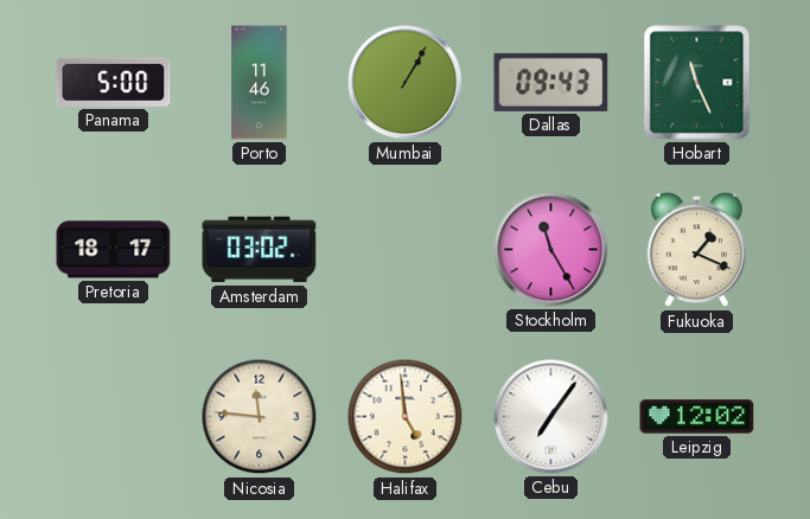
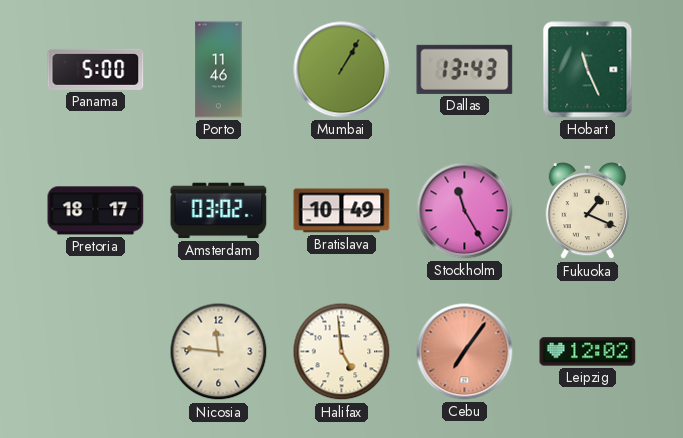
Dallas: 09:43 -> 13:43
Bratislava: none -> 10:49
Cebu dial: white -> salmon
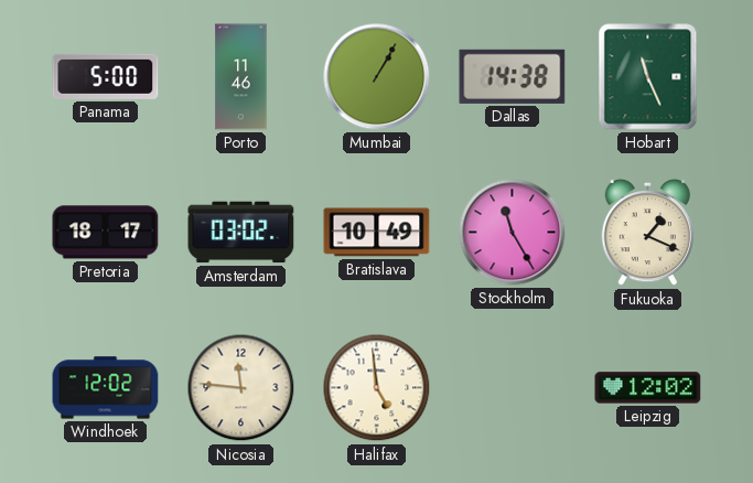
Dallas: 13:43 -> 14:38
Windhoek: none -> 12:02
Cebu: 7:06 -> none
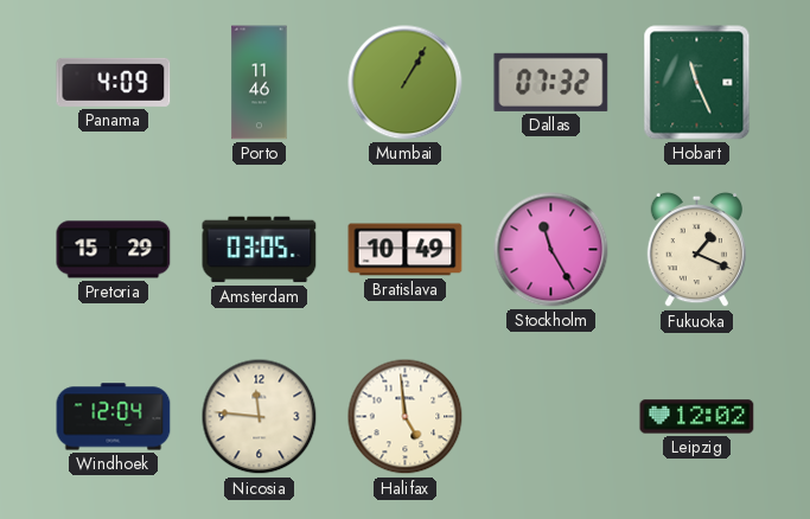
Panama: 5:00 -> 4:09
Dallas: 14:38 -> 07:32
Pretoria: 18:17 -> 15:29
Amsterdam: 03:02 -> 03:05
Windhoek: 12:02 -> 12:04
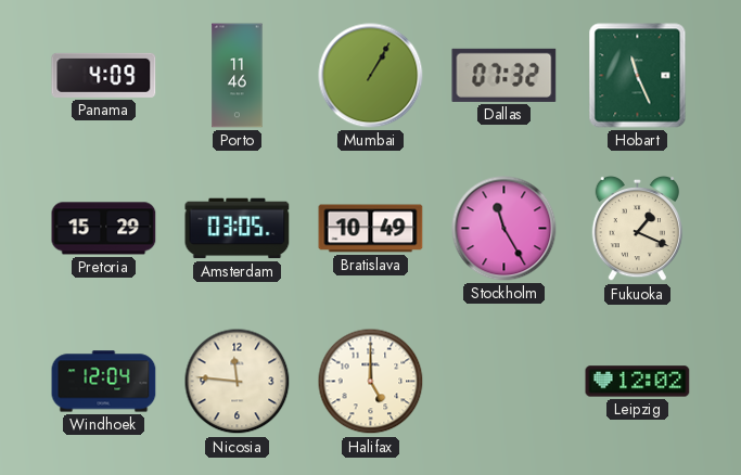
Halifax: 4:59 -> 5:00
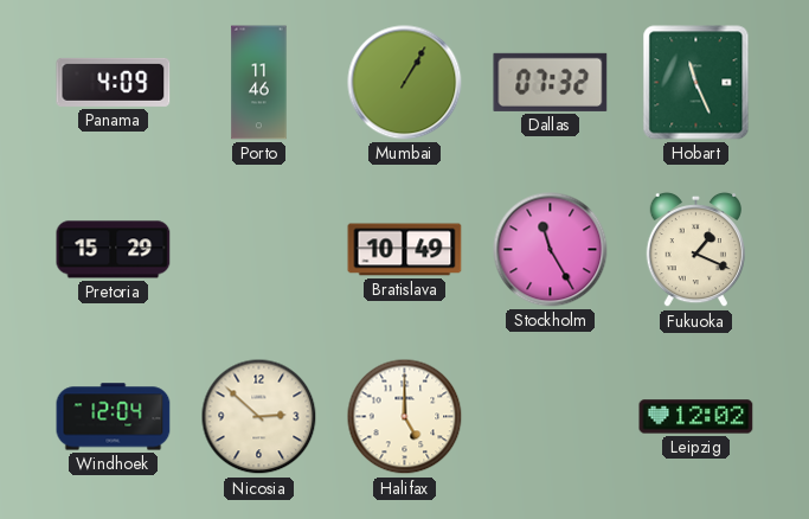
Amsterdam: 03:05 -> none
Nicosia: 11:46 -> 2:52
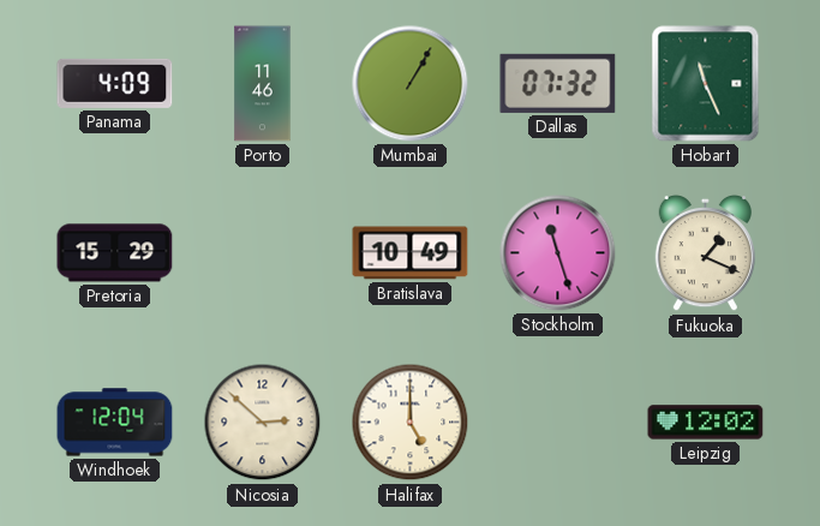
Stockholm: 11:25 -> 11:27
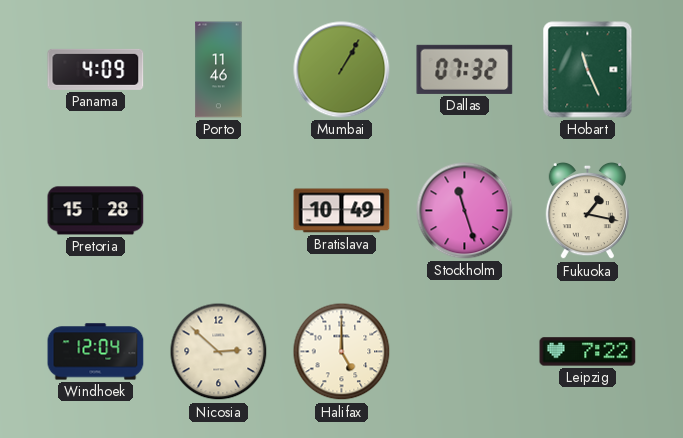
Pretoria: 15:29 -> 15:28
Fukuoka: 1:19 -> 1:17
Leipzig: 12:02 -> 7:22
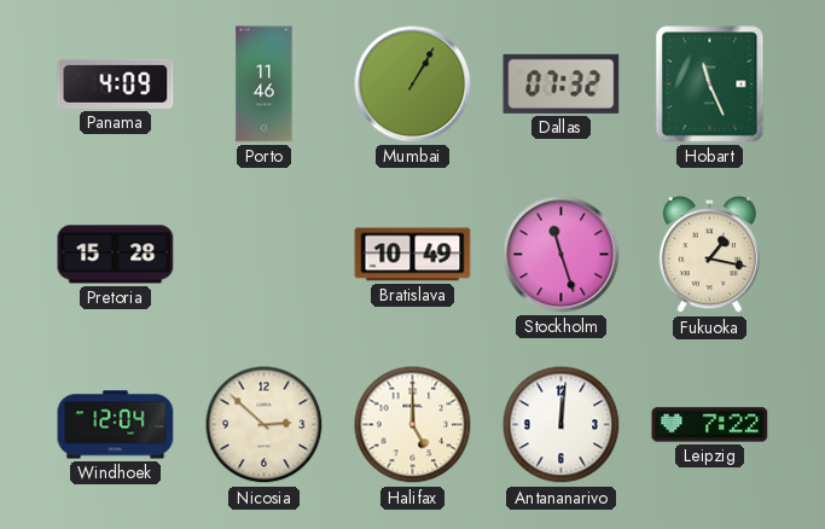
Antananarivo: none -> 12:01
